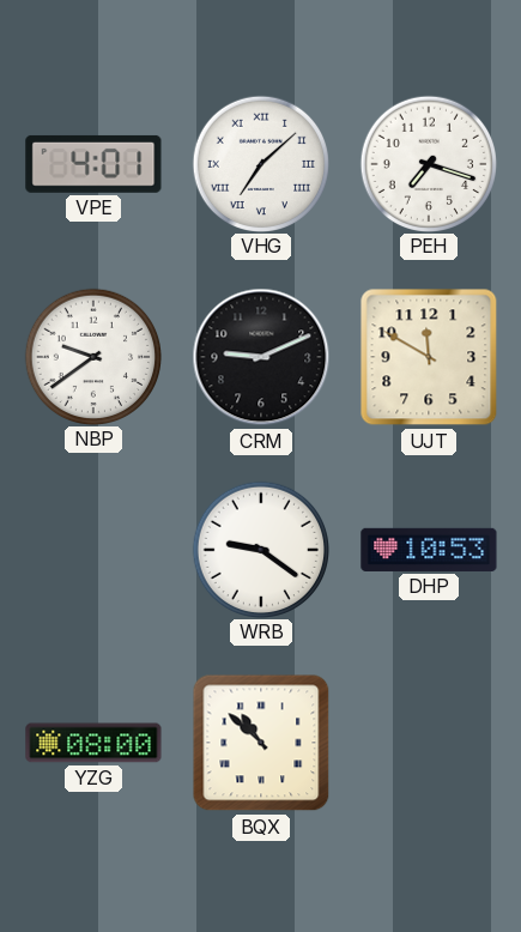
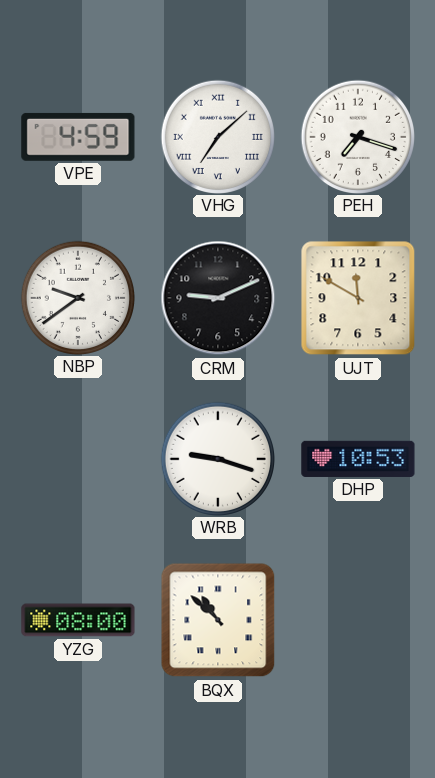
VPE: 4:01 -> 4:59
WRB: 9:21 -> 9:18
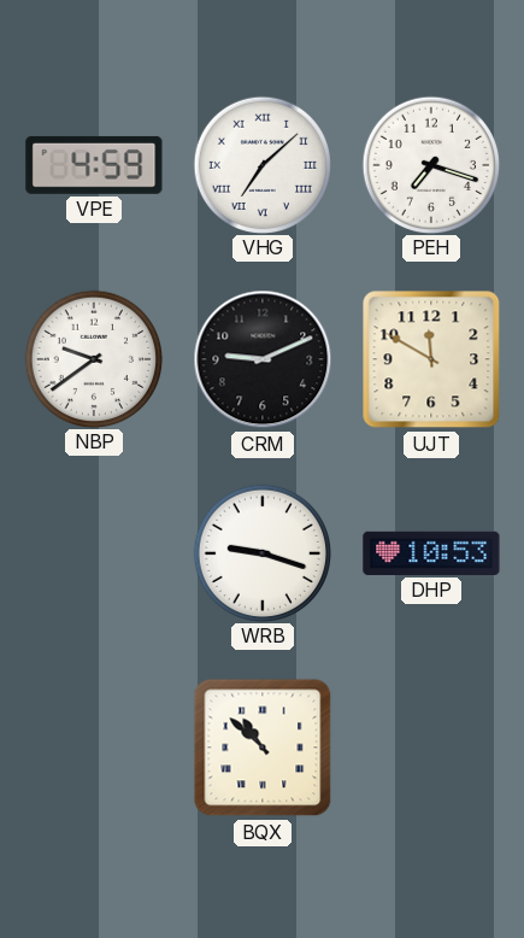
YZG: 08:00 -> none
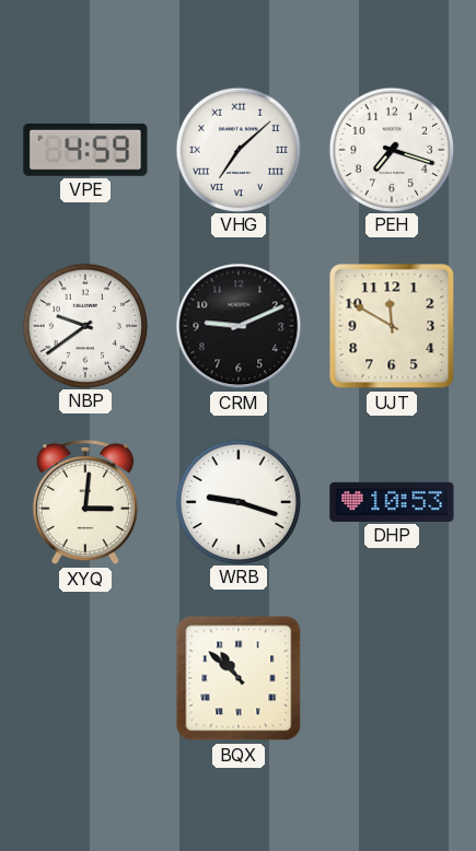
XYQ: none -> 3:01
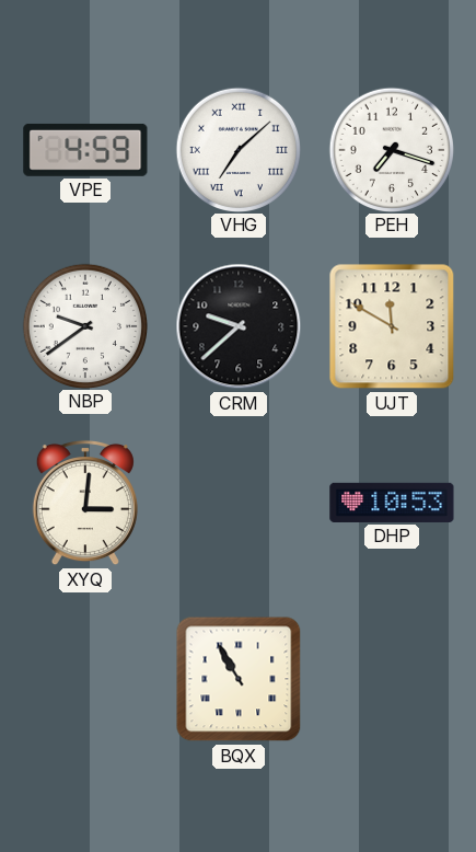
CRM: 9:11 -> 9:38
WRB: 9:18 -> none
BQX: 10:52 -> 10:55
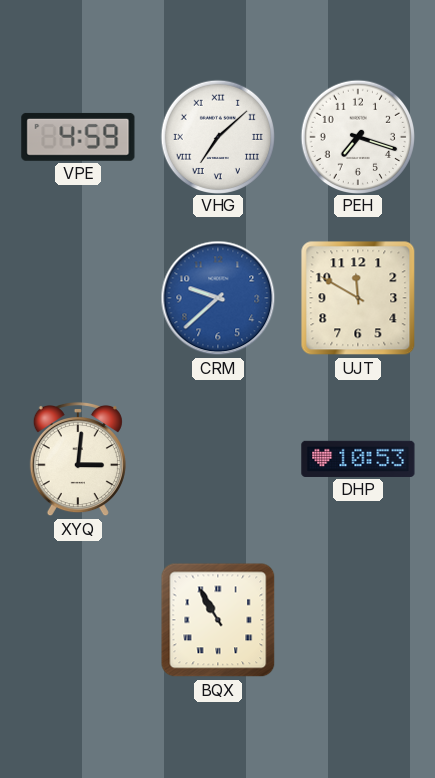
NBP: 9:39 -> none
CRM dial: black -> blue
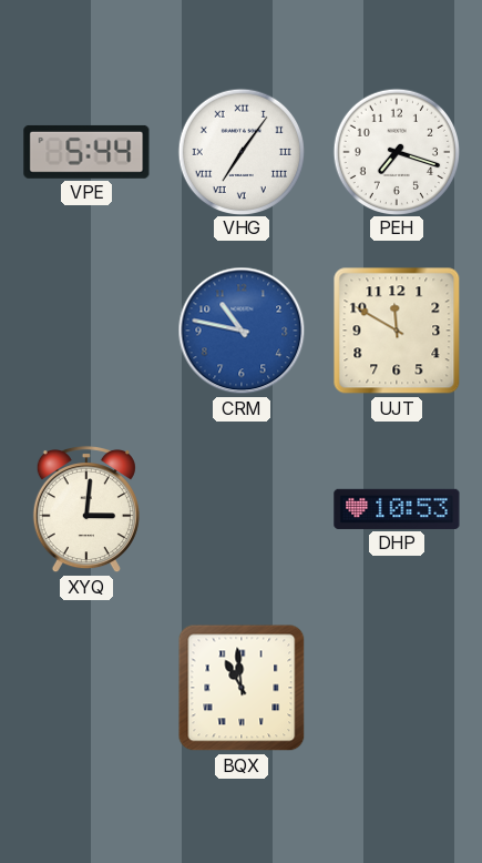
VPE: 4:59 -> 5:44
VHG: 7:08 -> 7:06
CRM: 9:38 -> 10:47
BQX: 10:55 -> 10:59
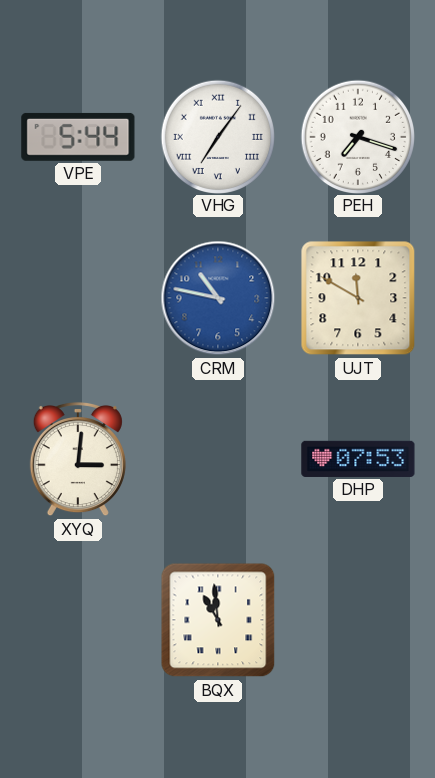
DHP: 10:53 -> 07:53
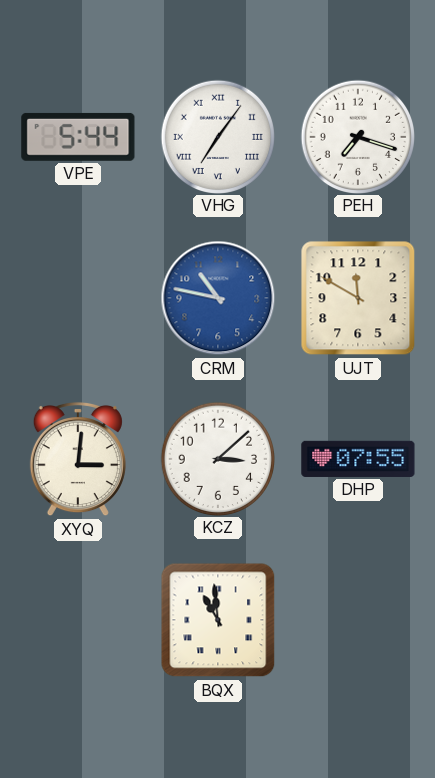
KCZ: none -> 3:08
DHP: 07:53 -> 07:55
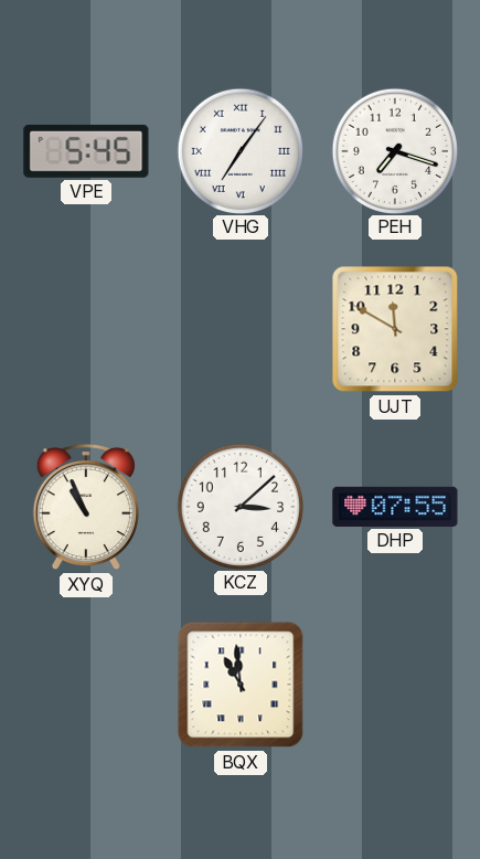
VPE: 5:44 -> 5:45
CRM: 10:47 -> none
XYQ: 3:01 -> 10:56
